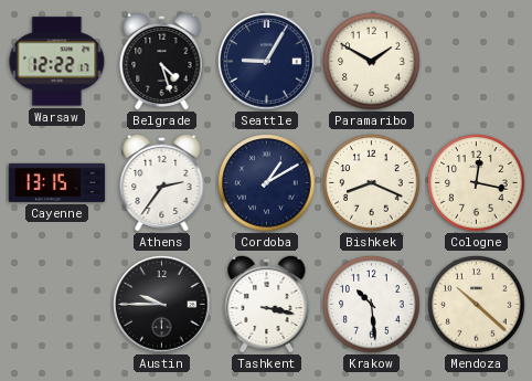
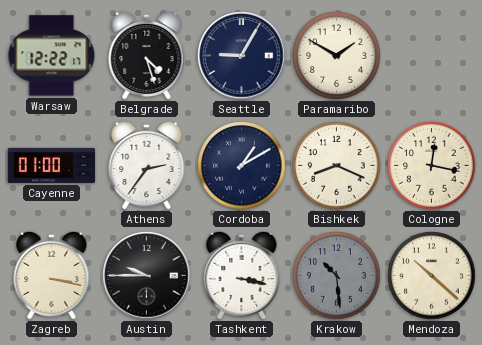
Cayenne: 13:15 -> 01:00
Zagreb: none -> 3:17
Krakow dial: white -> grey
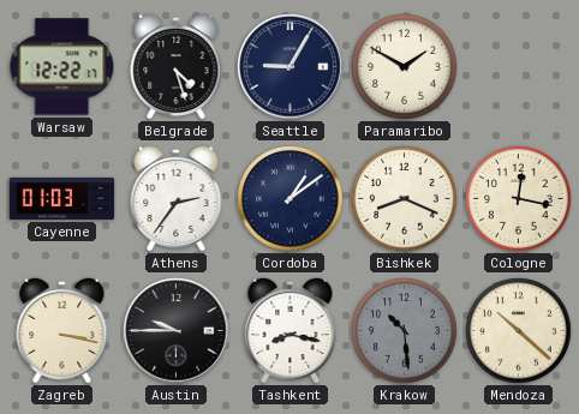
Cayenne: 01:00 -> 01:03
Cordoba: 1:10 -> 1:09
Tashkent: 3:17 -> 8:17
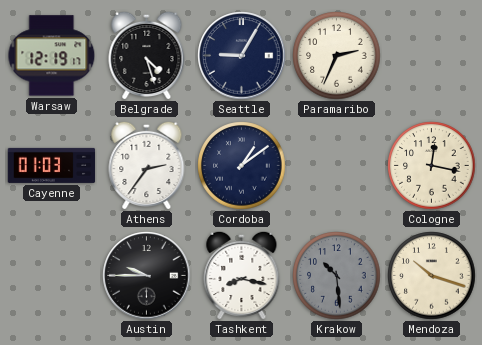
Warsaw: 12:22 -> 12:19
Paramaribo: 1:50 -> 2:34
Bishkek: 8:19 -> none
Zagreb: 3:17 -> none
Mendoza: 10:22 -> 10:18
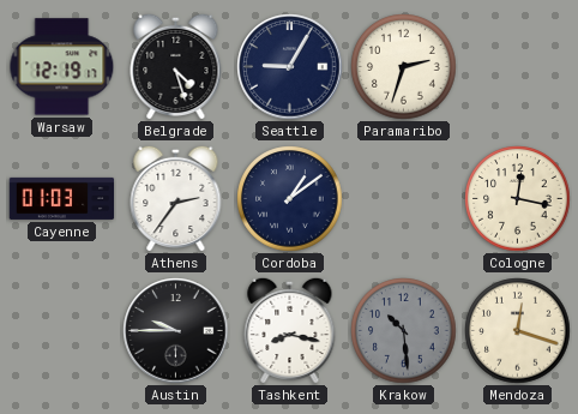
Paramaribo: 2:34 -> 2:33
Mendoza: 10:18 -> 12:18
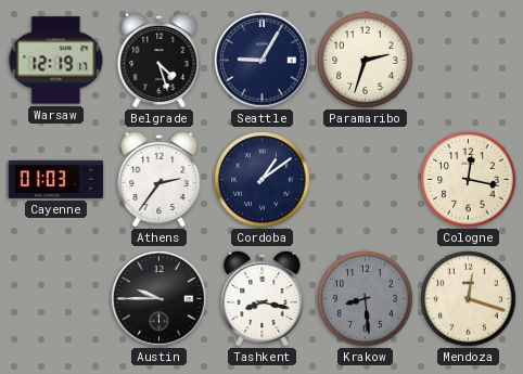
Krakow: 10:29 -> 8:29
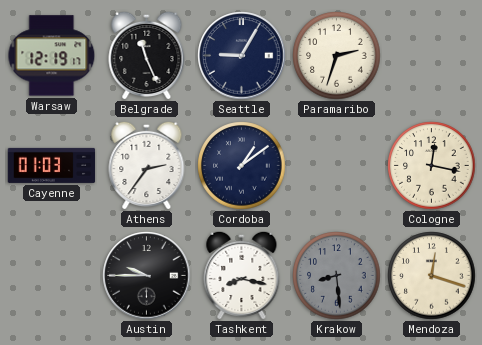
Belgrade: 4:27 -> 11:26
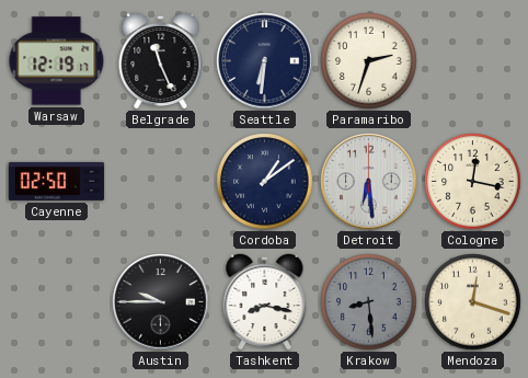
Seattle: 9:05 -> 6:31
Cayenne: 01:03 -> 02:50
Athens: 2:36 -> none
Detroit: none -> 6:29
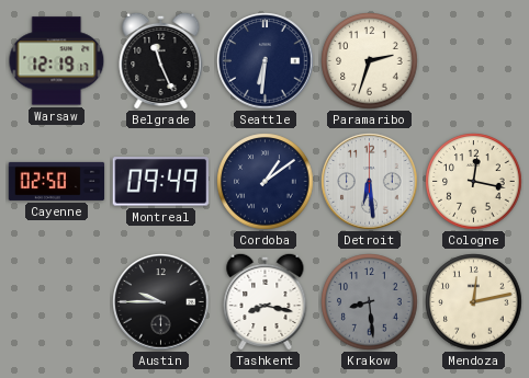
Montreal: none -> 09:49
Mendoza: 12:18 -> 12:13
